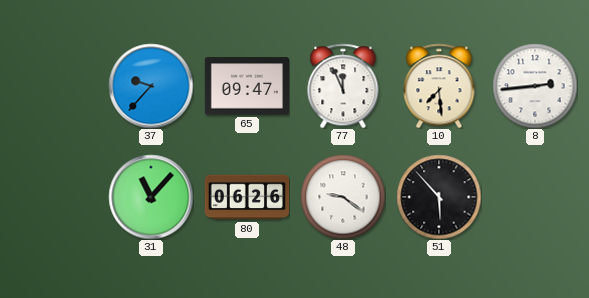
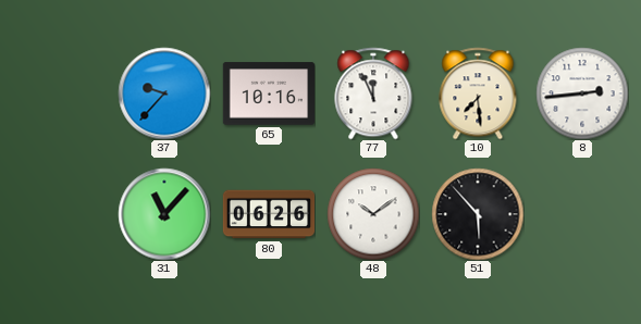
65: 09:47 -> 10:16
48: 9:21 -> 10:09
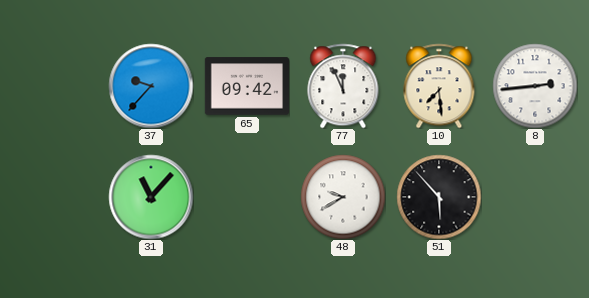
65: 10:16 -> 09:42
80: 06:26 -> none
48: 10:09 -> 9:40
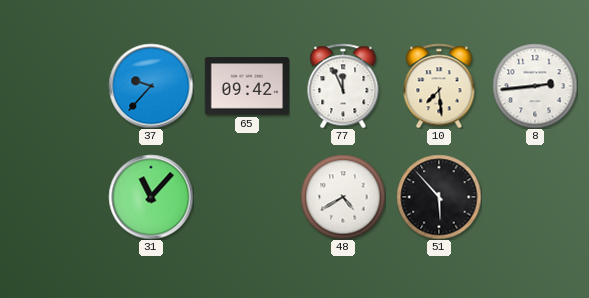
48: 9:40 -> 4:40
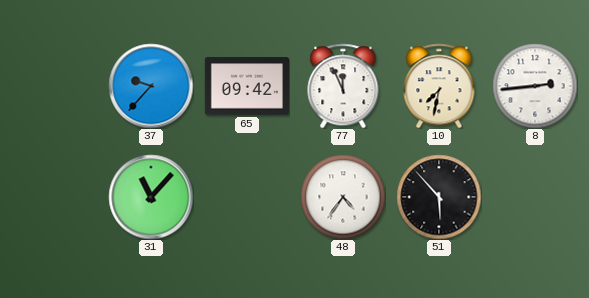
10: 7:29 -> 7:32
48: 4:40 -> 4:36
